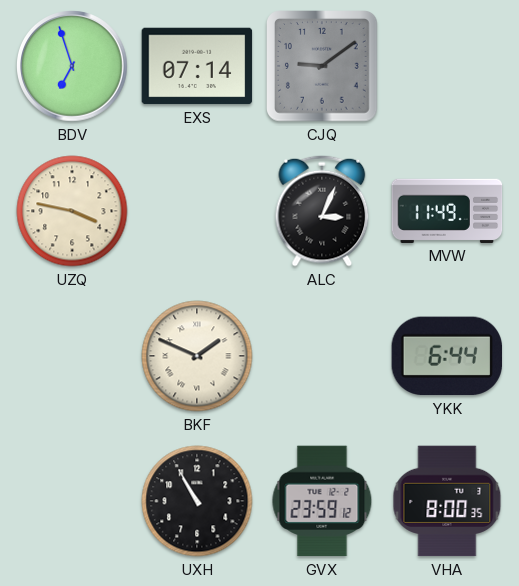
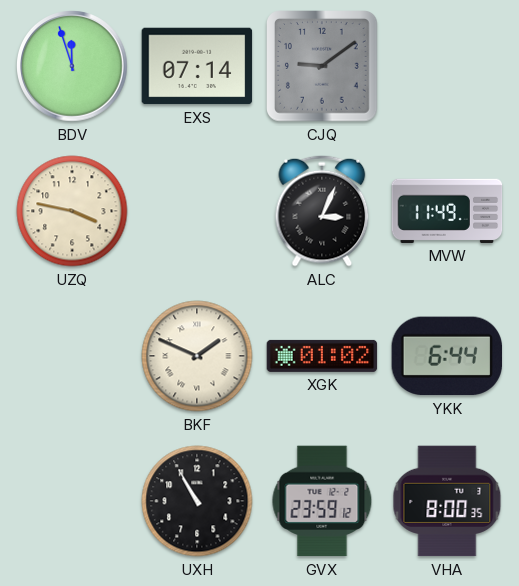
BDV: 6:57 -> 11:57
XGK: none -> 01:02
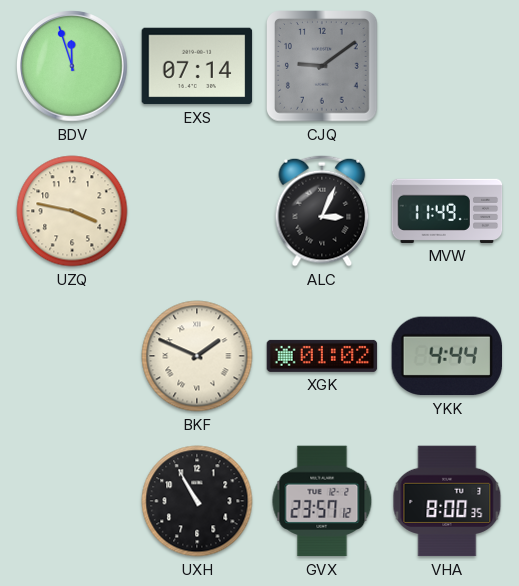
YKK: 6:44 -> 4:44
GVX: 23:59 -> 23:57
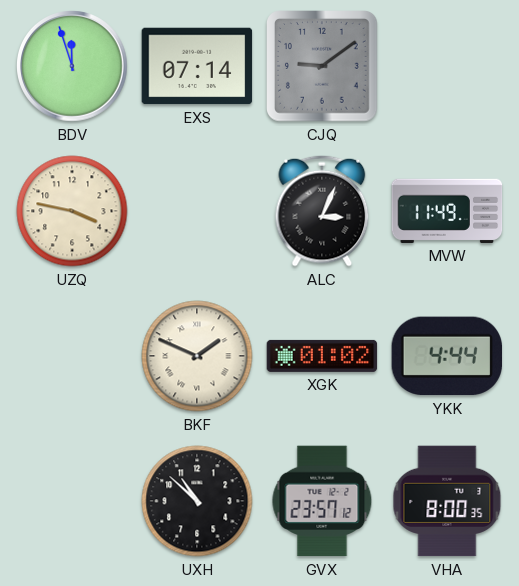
UXH: 10:55 -> 10:52
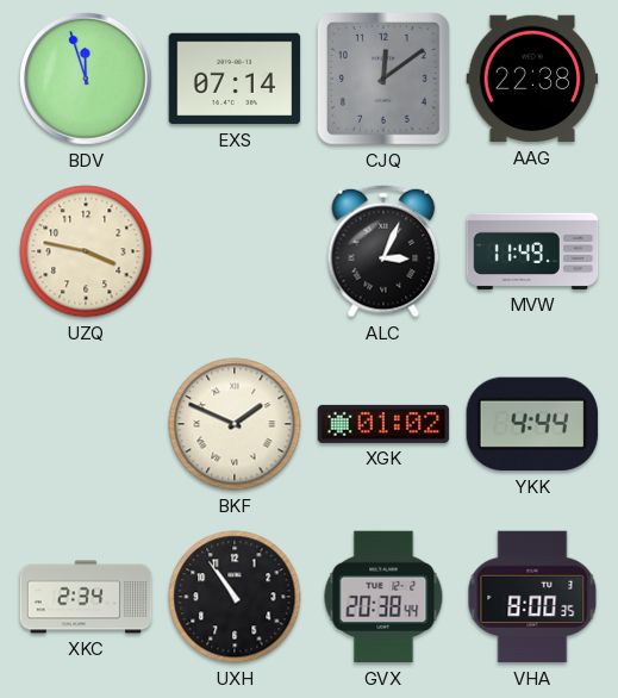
CJQ: 9:09 -> 12:09
AAG: none -> 22:38
XKC: none -> 2:34
UXH: 10:52 -> 10:54
GVX: 23:57 -> 20:38
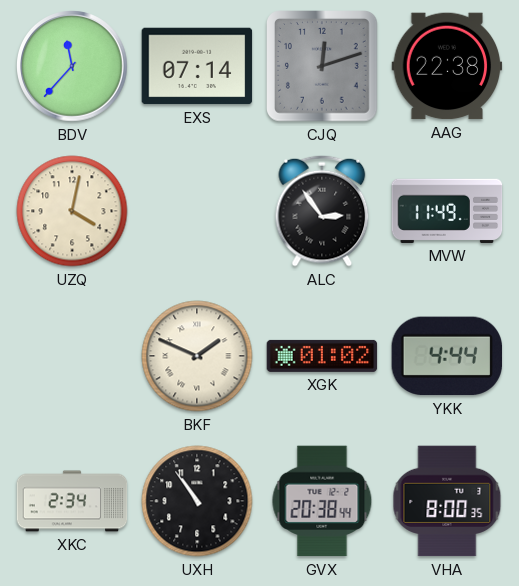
BDV: 11:57 -> 11:37
CJQ: 12:09 -> 12:12
UZQ: 3:47 -> 4:02
ALC: 3:04 -> 2:54
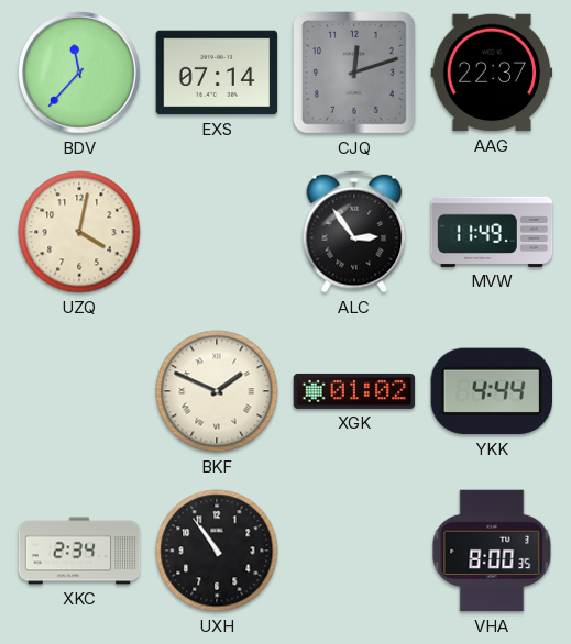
AAG: 22:38 -> 22:37
GVX: 20:38 -> none
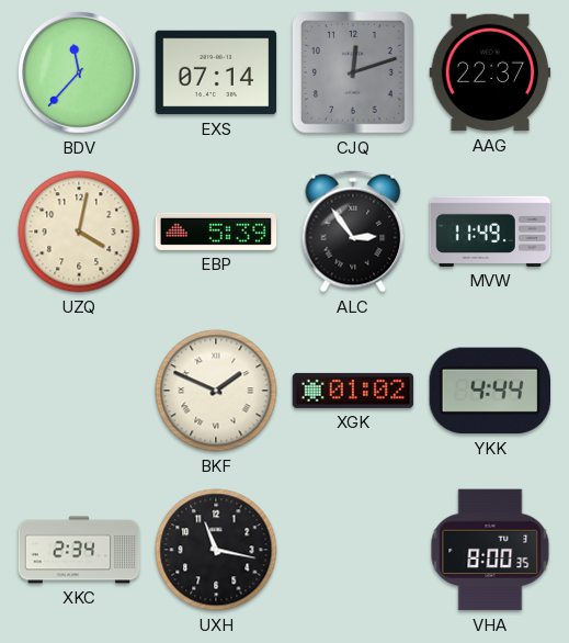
EBP: none -> 5:39
UXH: 10:54 -> 11:17
